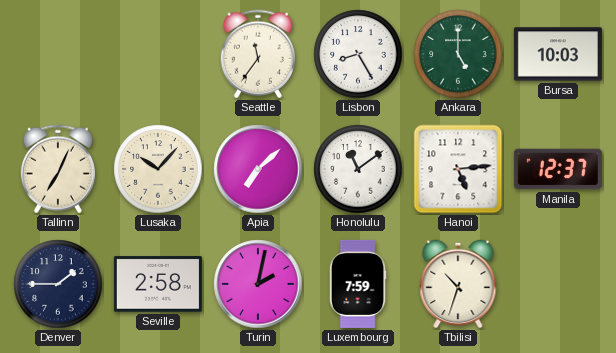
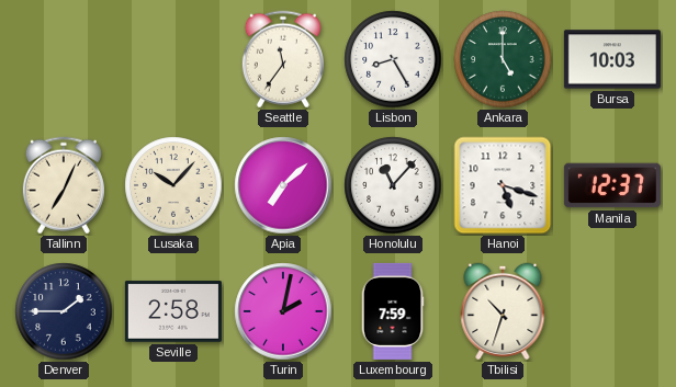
Honolulu: 11:09 -> 11:07
Hanoi: 5:14 -> 5:18
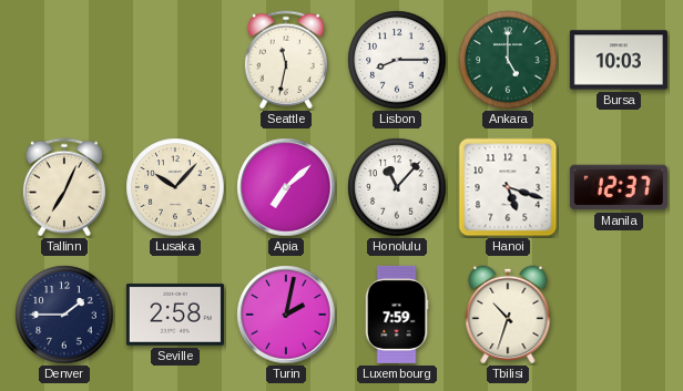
Seattle: 11:36 -> 11:32
Lisbon: 8:25 -> 8:15
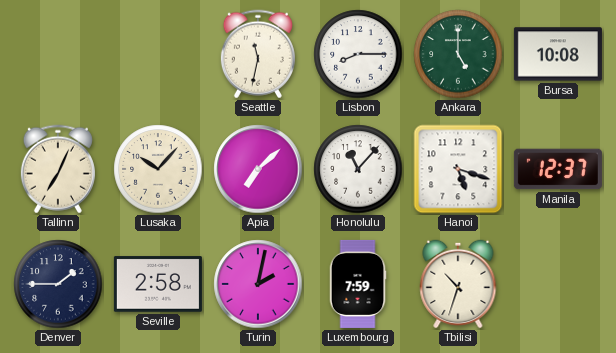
Bursa: 10:03 -> 10:08
